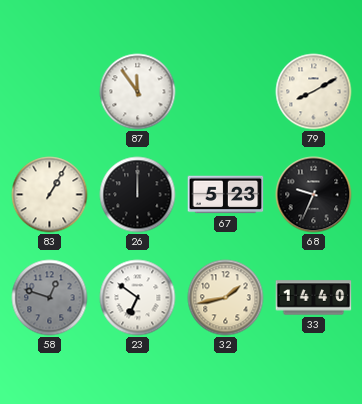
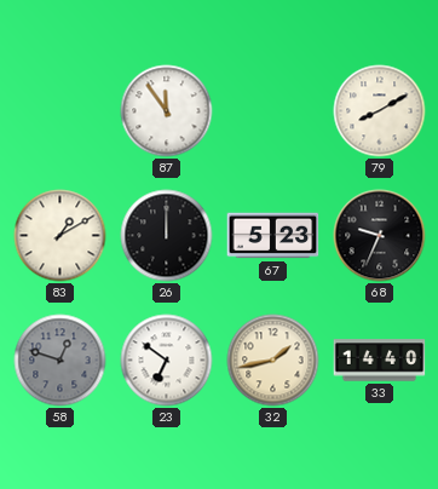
83: 1:05 -> 1:10
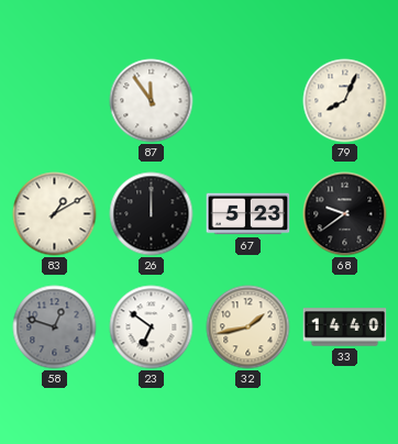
79: 8:10 -> 8:04
68: 9:34 -> 9:39
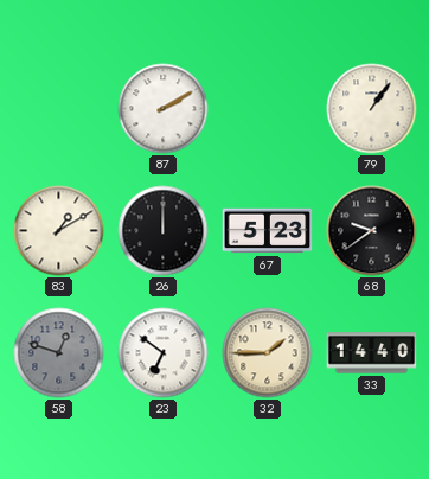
87: 11:54 -> 2:10
79: 8:04 -> 1:06
32: 1:43 -> 1:45
